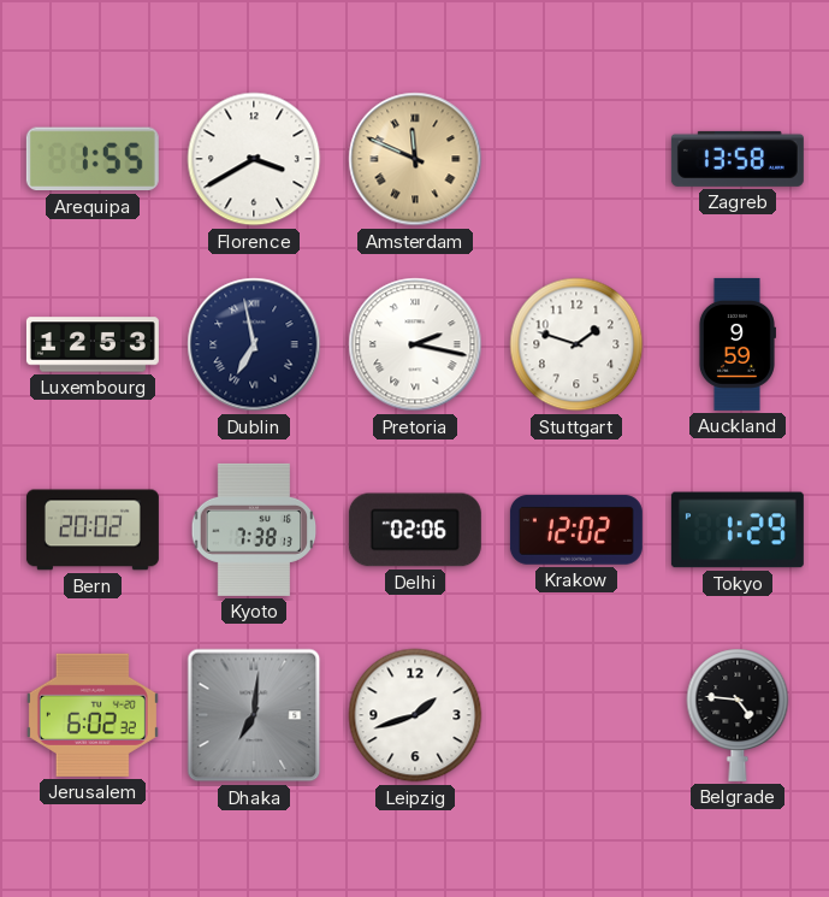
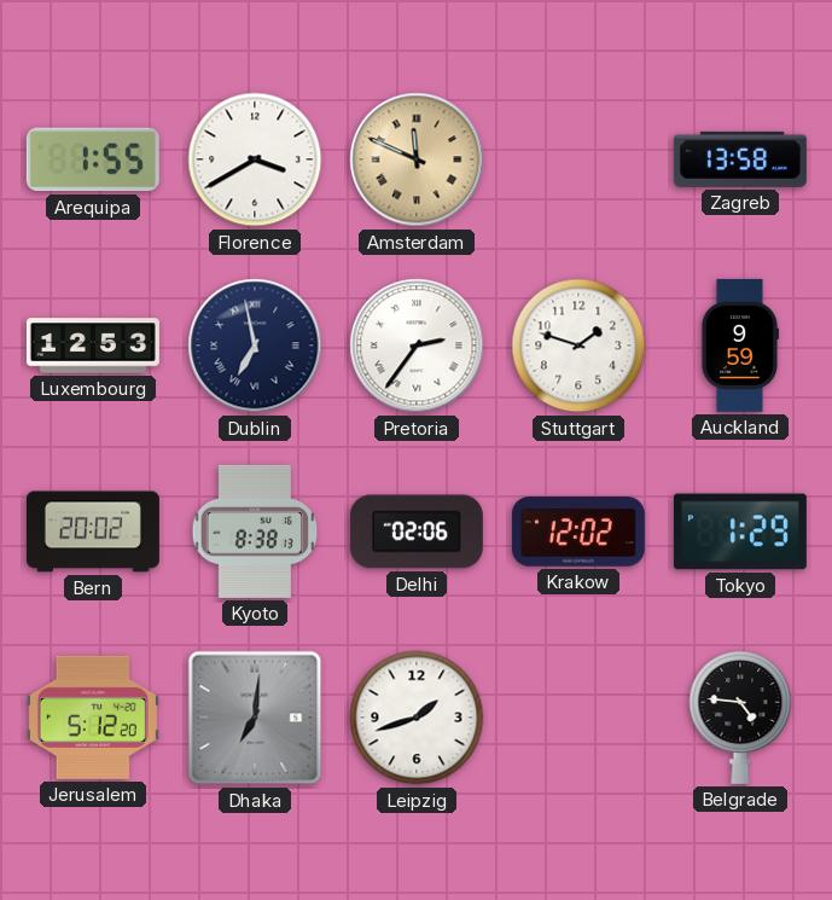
Pretoria: 2:17 -> 2:36
Kyoto: 7:38 -> 8:38
Jerusalem: 6:02 -> 5:12
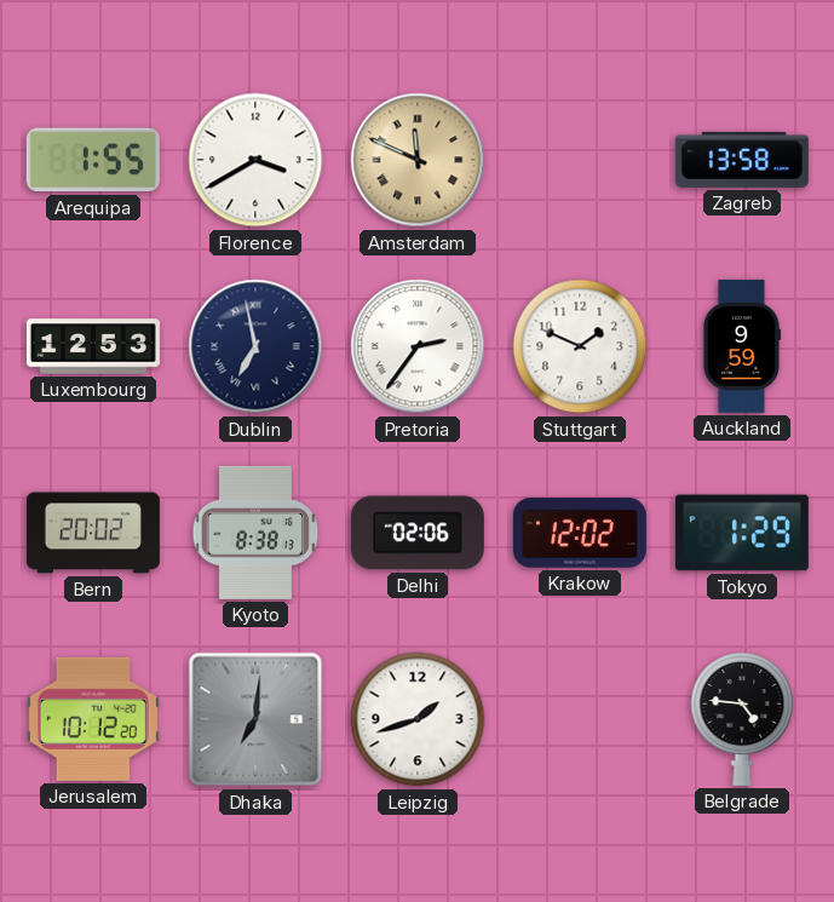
Stuttgart: 1:48 -> 1:49
Jerusalem: 5:12 -> 10:12
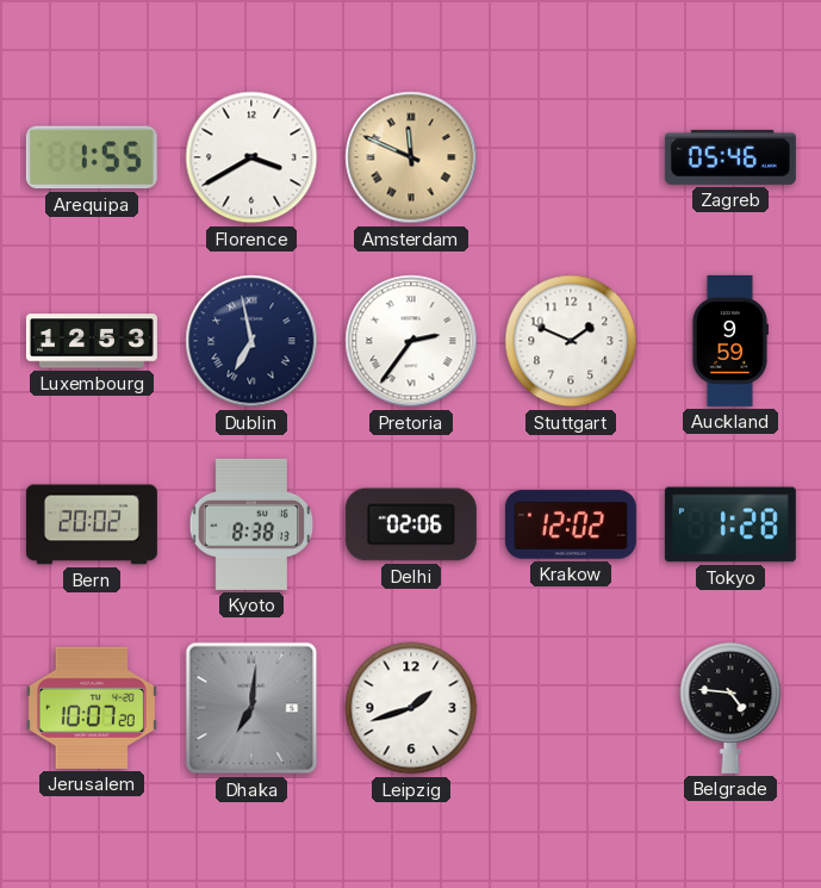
Zagreb: 13:58 -> 05:46
Tokyo: 1:29 -> 1:28
Jerusalem: 10:12 -> 10:07
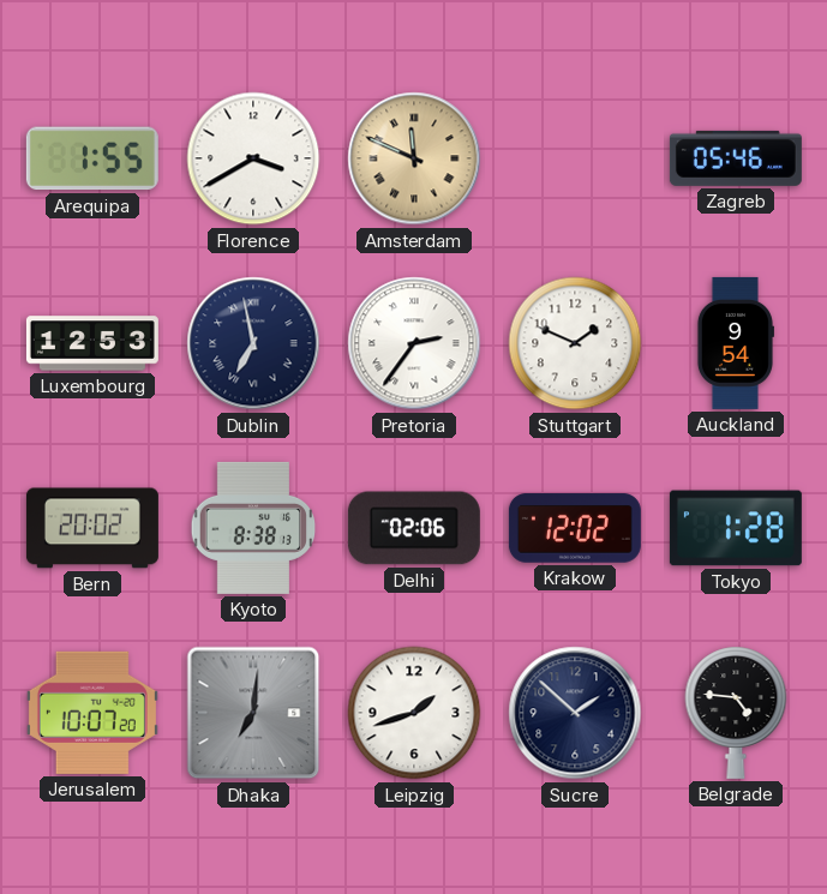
Auckland: 9:59 -> 9:54
Sucre: none -> 1:52
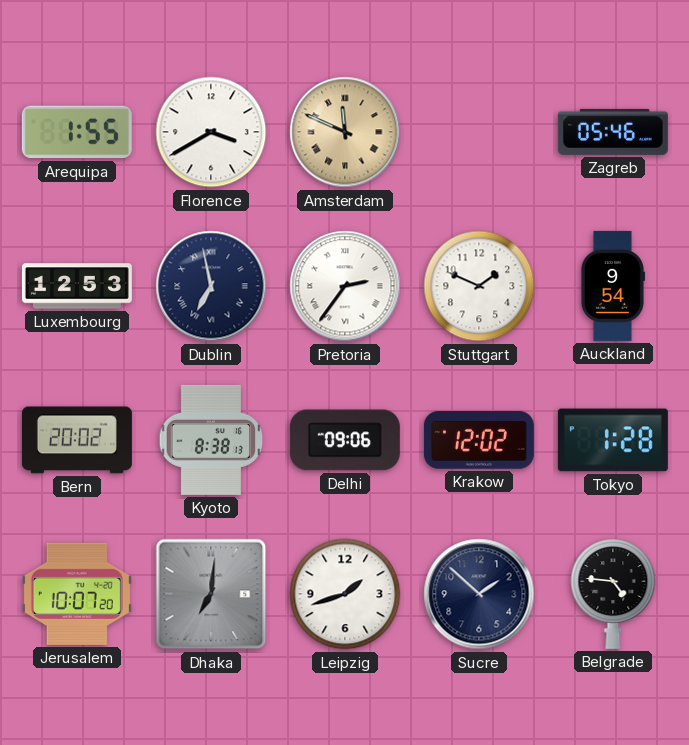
Delhi: 02:06 -> 09:06
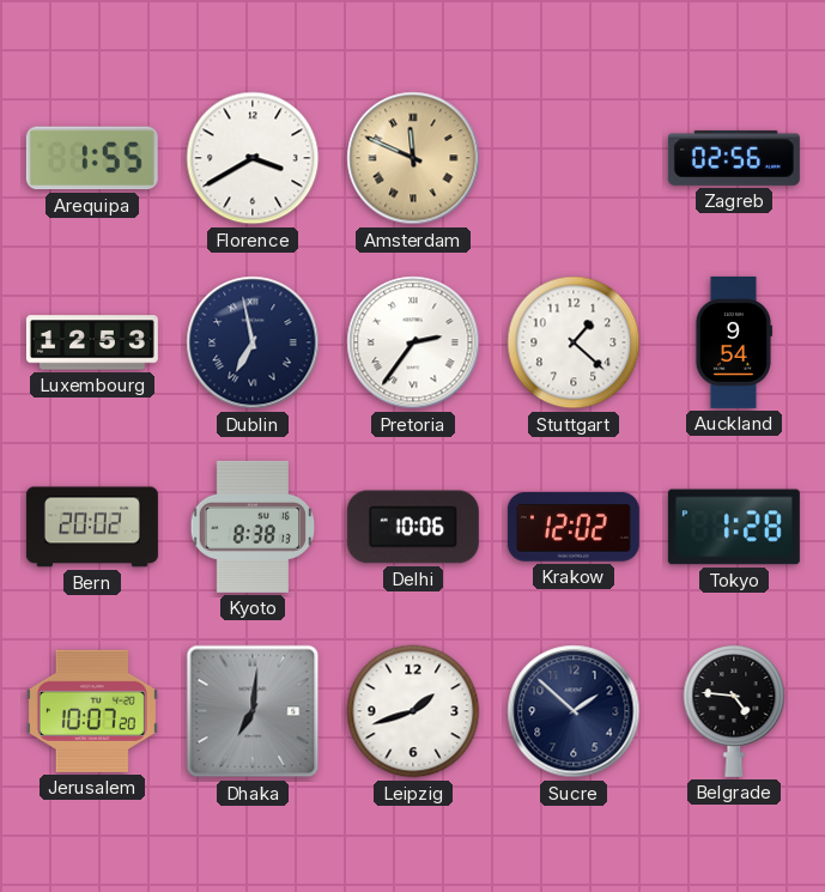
Zagreb: 05:46 -> 02:56
Stuttgart: 1:49 -> 1:22
Delhi: 09:06 -> 10:06
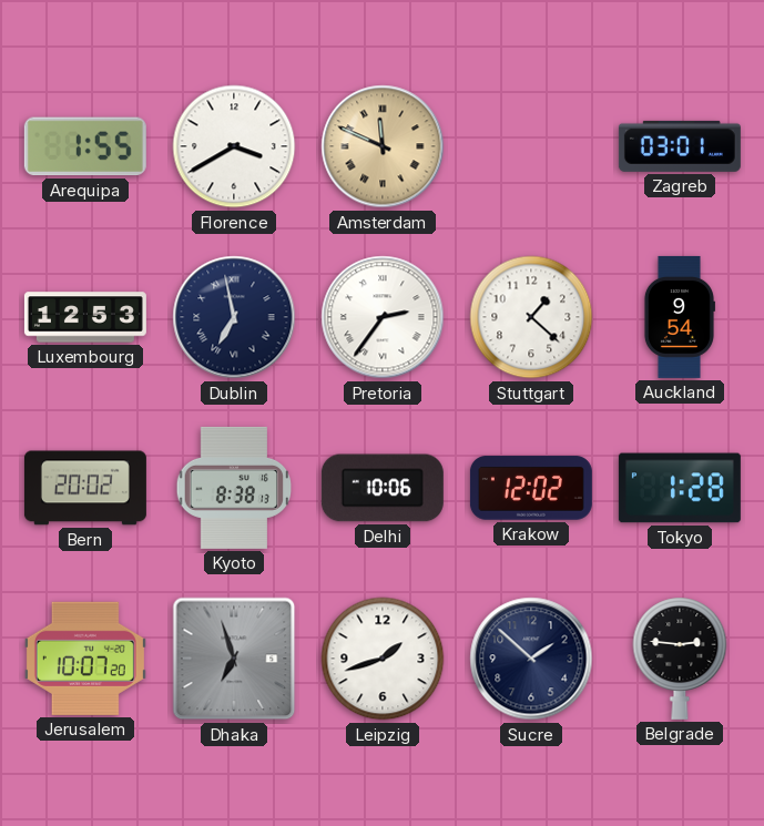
Zagreb: 02:56 -> 03:01
Dhaka: 7:01 -> 6:57
Belgrade: 4:46 -> 2:46
